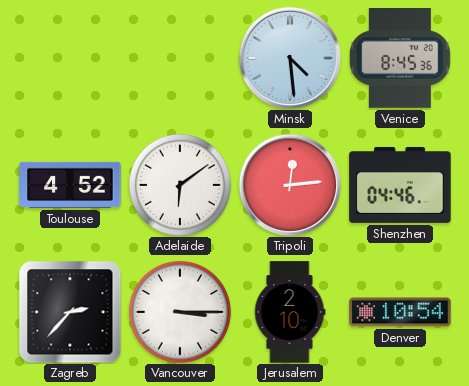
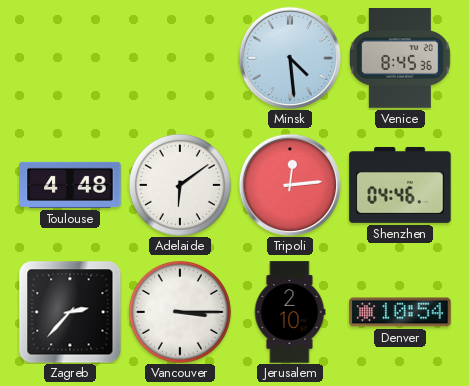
Toulouse: 4:52 -> 4:48
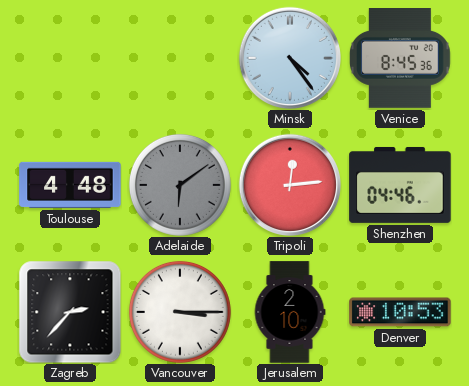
Minsk: 4:29 -> 4:24
Adelaide dial: white -> grey
Denver: 10:54 -> 10:53
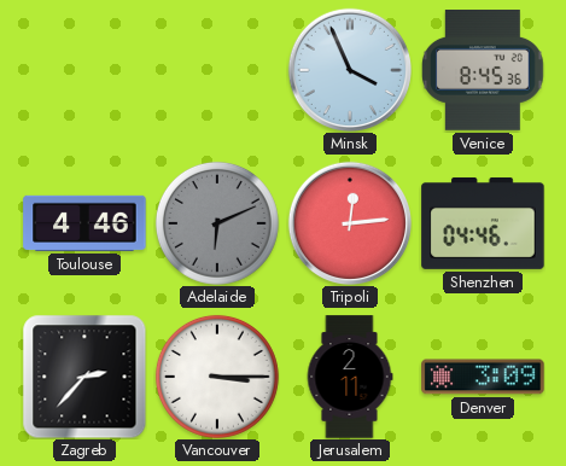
Minsk: 4:24 -> 3:56
Toulouse: 4:48 -> 4:46
Adelaide: 6:09 -> 6:11
Jerusalem: 2:10 -> 2:11
Denver: 10:53 -> 3:09
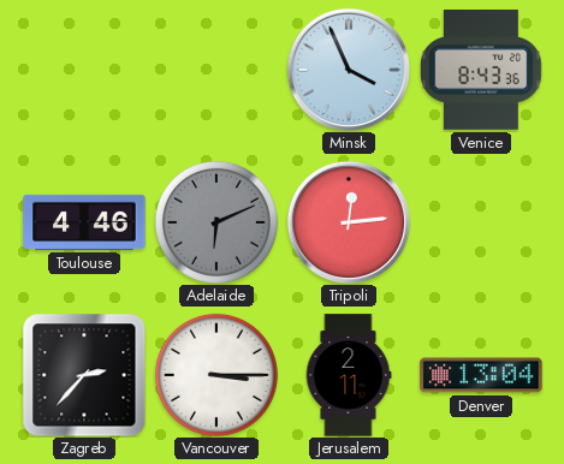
Venice: 8:45 -> 8:43
Shenzhen: 04:46 -> none
Denver: 3:09 -> 13:04
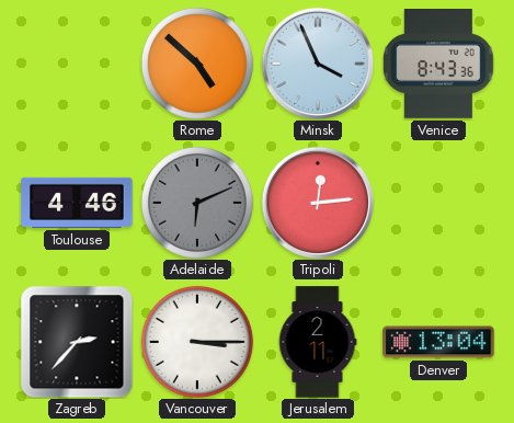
Rome: none -> 4:52
